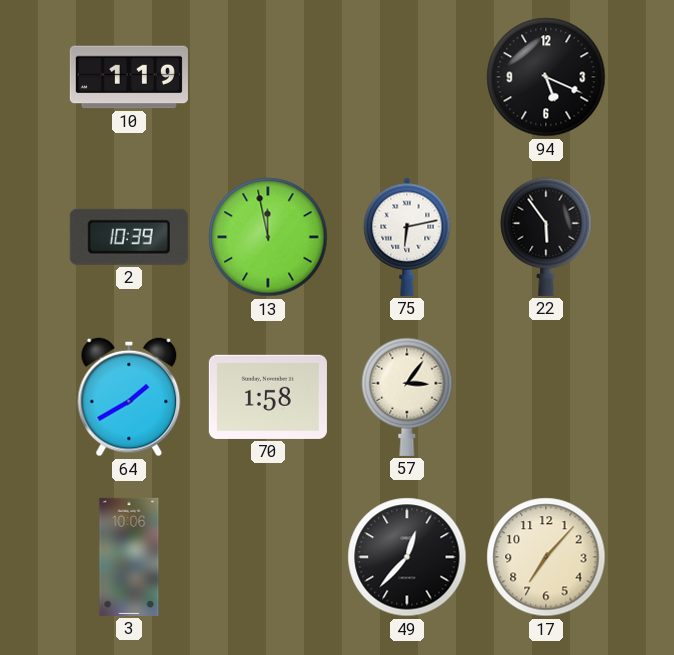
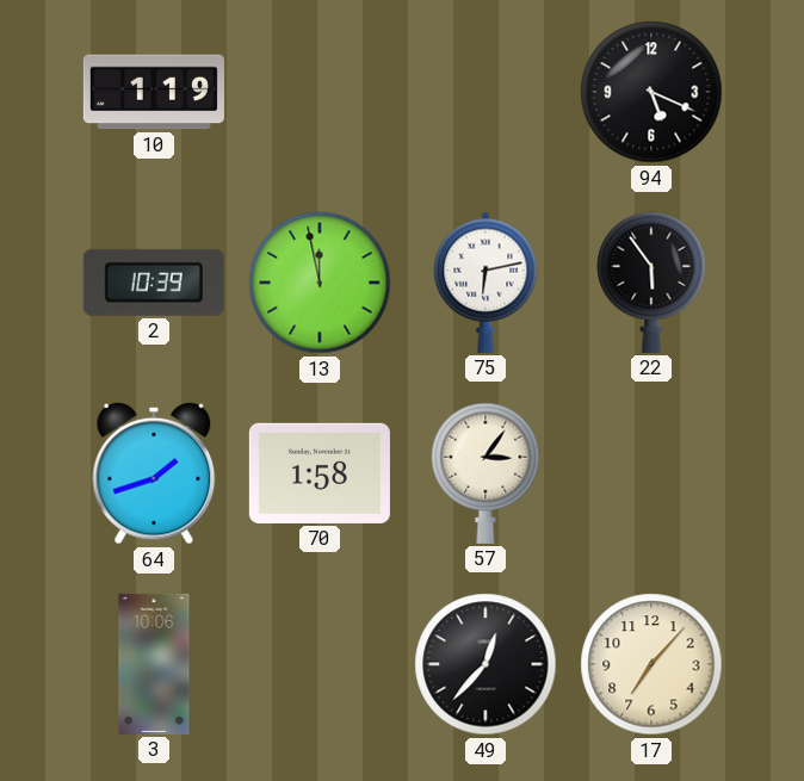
64: 1:40 -> 1:42
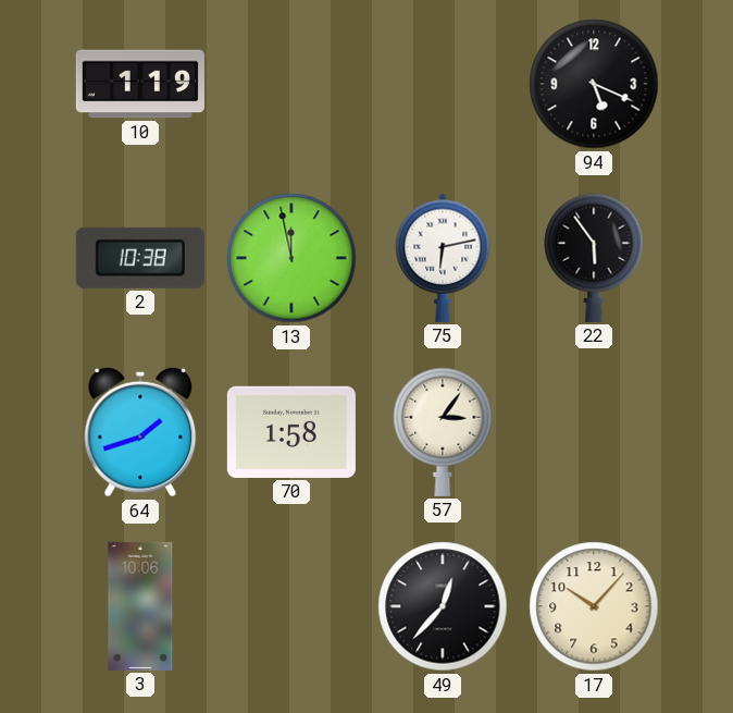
2: 10:39 -> 10:38
17: 7:07 -> 10:07
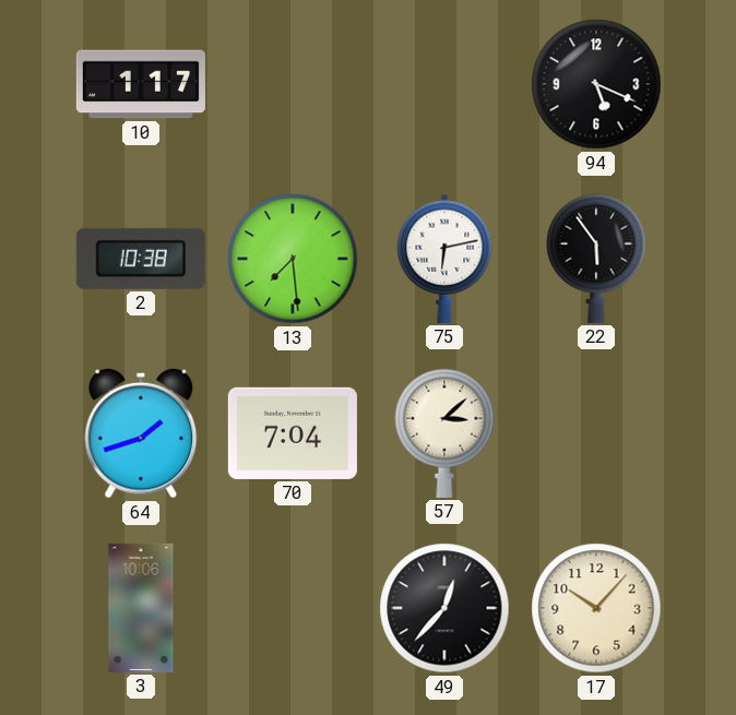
10: 1:19 -> 1:17
13: 11:58 -> 7:29
70: 1:58 -> 7:04
57: 3:06 -> 3:08
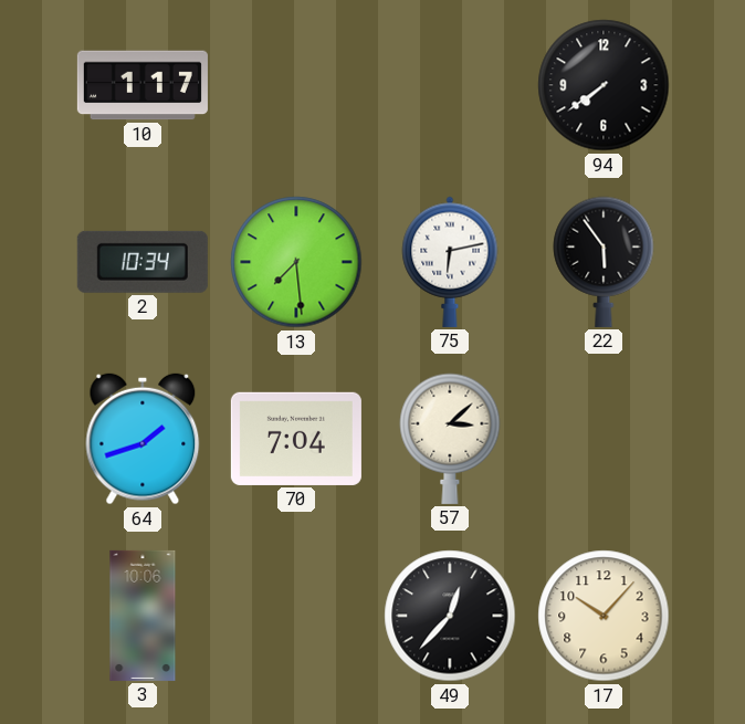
94: 5:19 -> 7:39
2: 10:38 -> 10:34
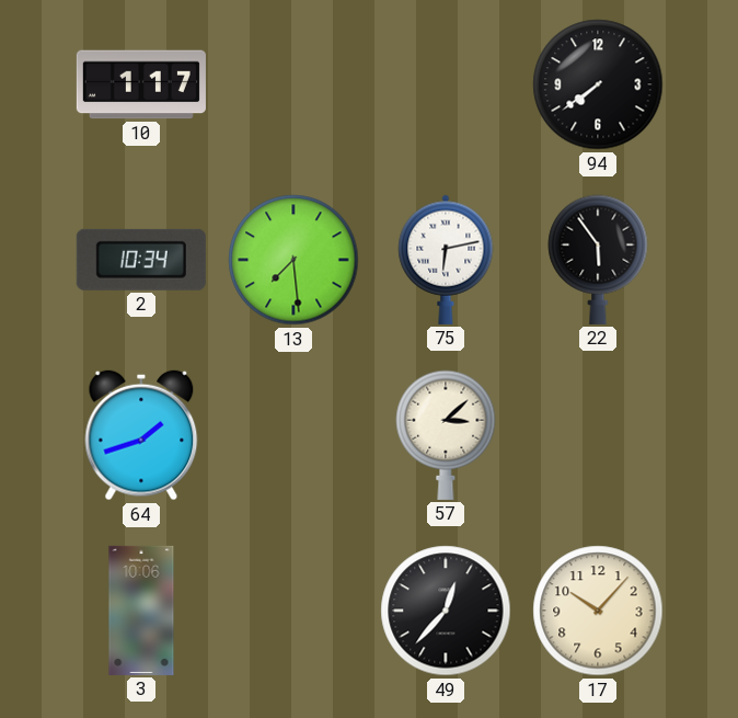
70: 7:04 -> none
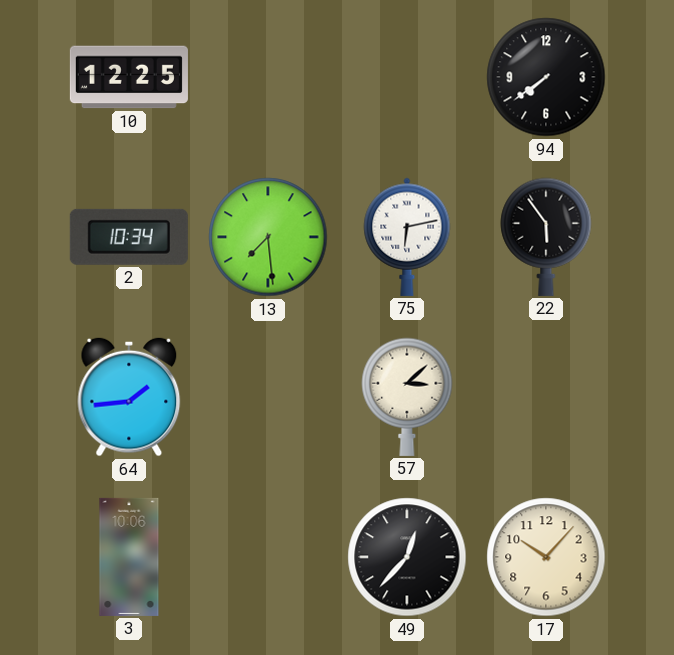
10: 1:17 -> 12:25
64: 1:42 -> 1:44
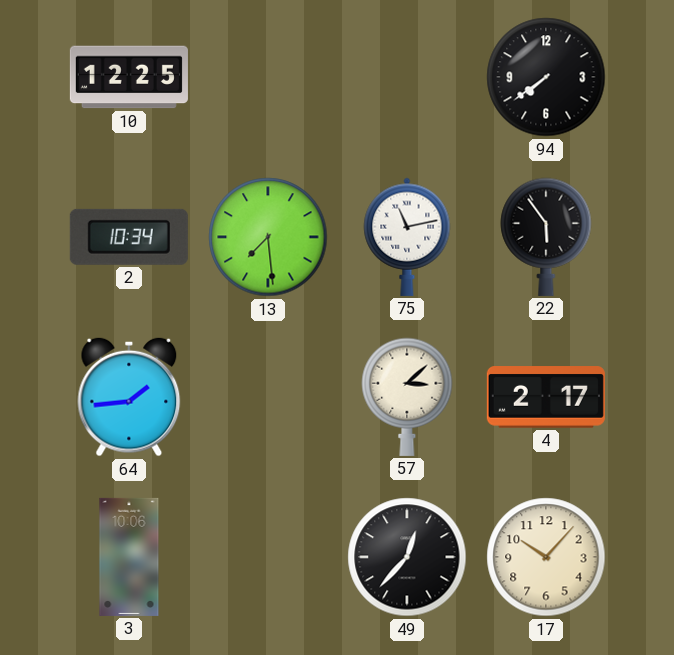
75: 6:13 -> 11:13
4: none -> 2:17
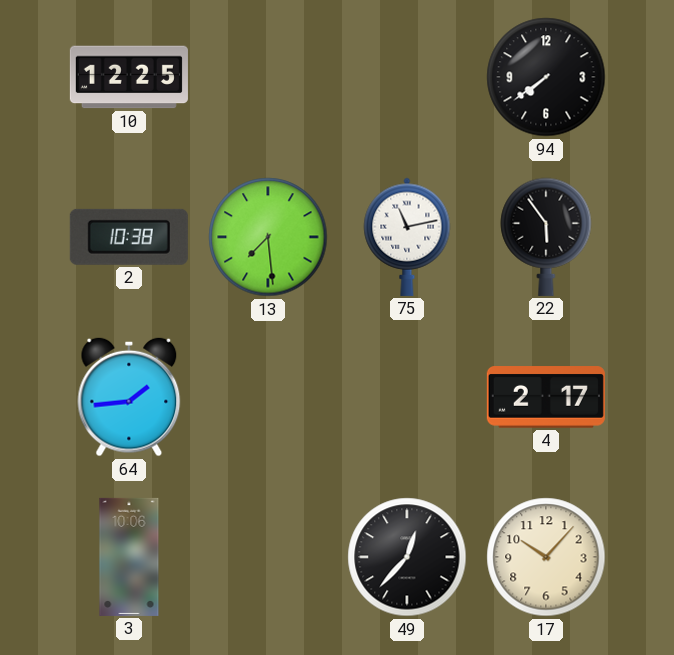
2: 10:34 -> 10:38
57: 3:08 -> none
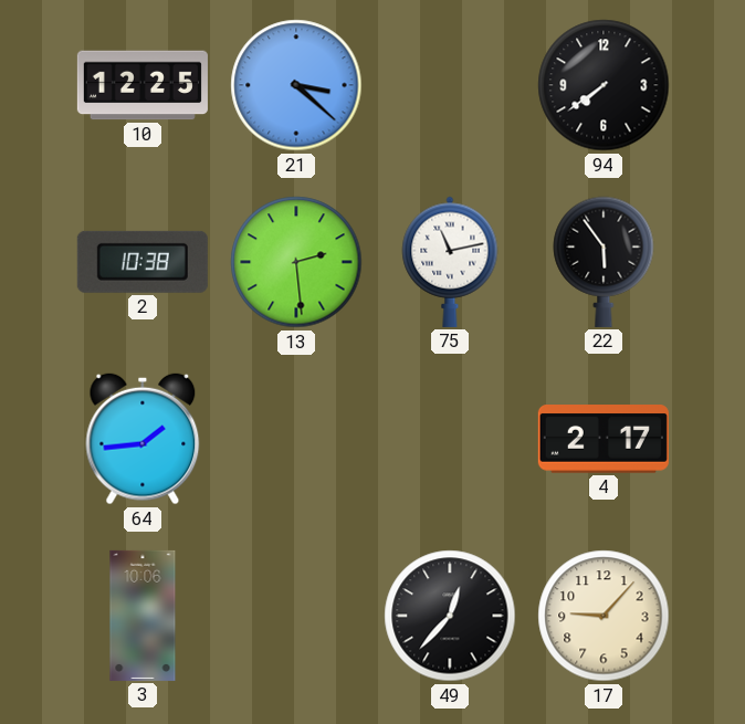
21: none -> 3:22
13: 7:29 -> 2:29
17: 10:07 -> 9:07
